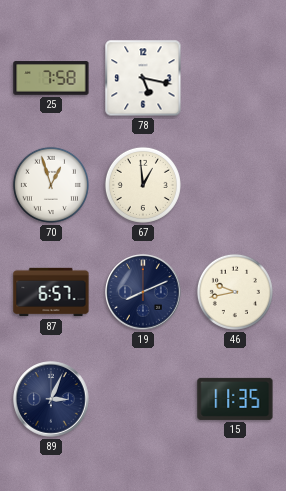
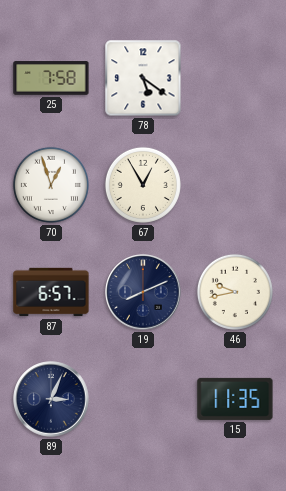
78: 5:17 -> 5:21
67: 12:59 -> 12:55
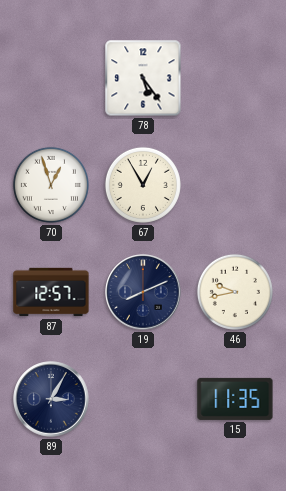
25: 7:58 -> none
78: 5:21 -> 5:24
87: 6:57 -> 12:57
89: 3:04 -> 3:05
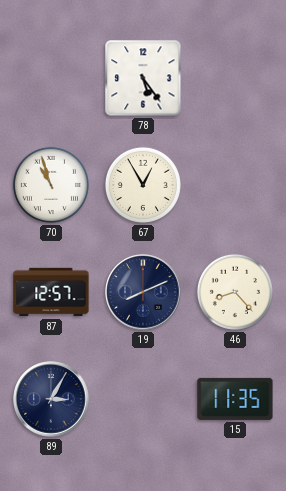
70: 12:57 -> 10:57
46: 9:43 -> 8:23
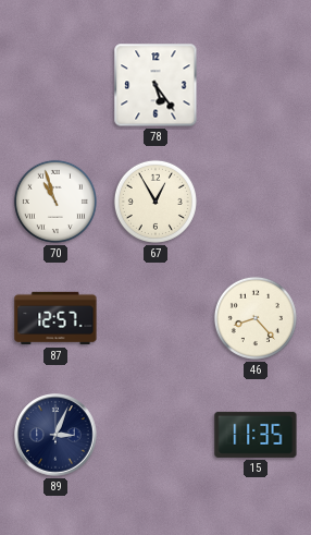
19: 8:11 -> none
89: 3:05 -> 3:04
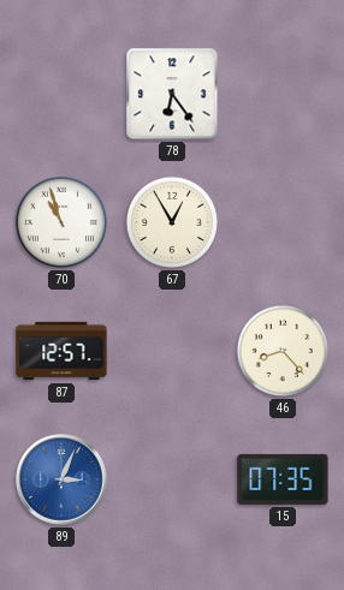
78: 5:24 -> 6:24
89 dial: navy -> blue
15: 11:35 -> 07:35
